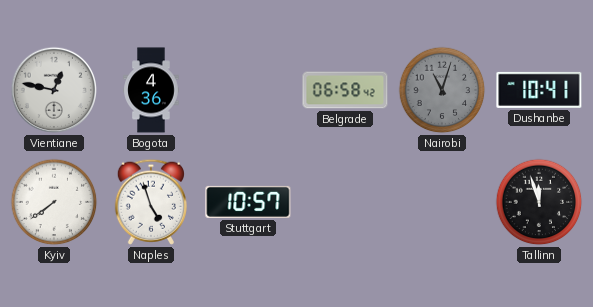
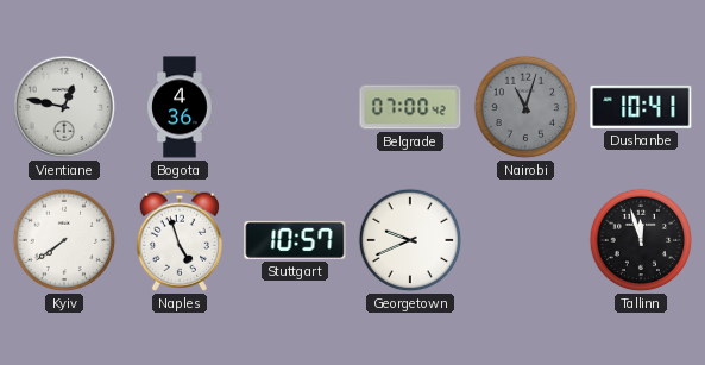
Belgrade: 06:58 -> 07:00
Georgetown: none -> 9:41
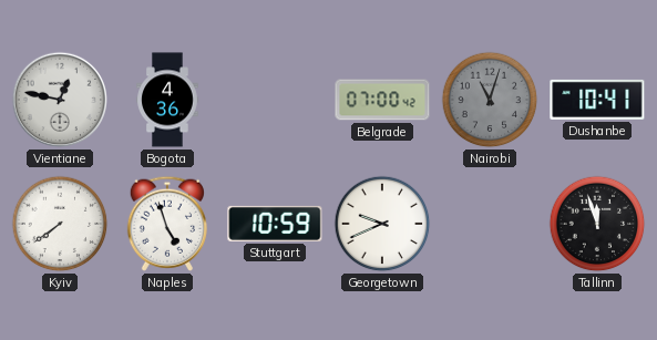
Stuttgart: 10:57 -> 10:59
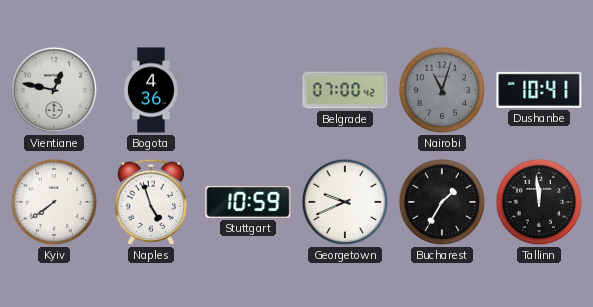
Bucharest: none -> 1:35
Tallinn: 11:57 -> 11:59
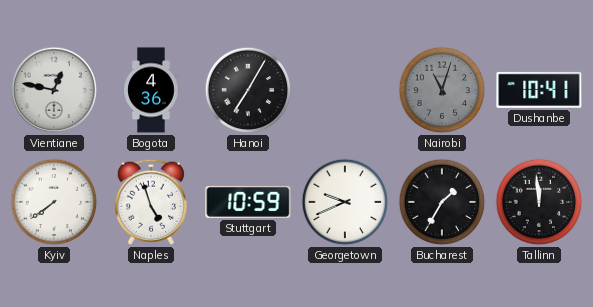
Hanoi: none -> 7:05
Belgrade: 07:00 -> none
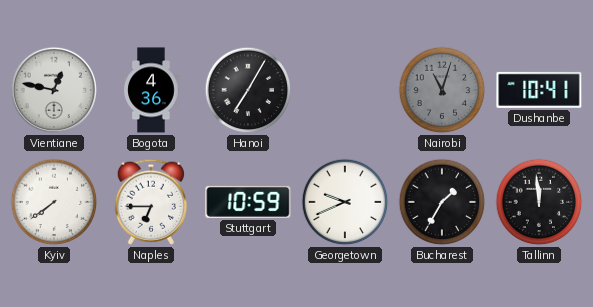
Naples: 4:57 -> 6:45
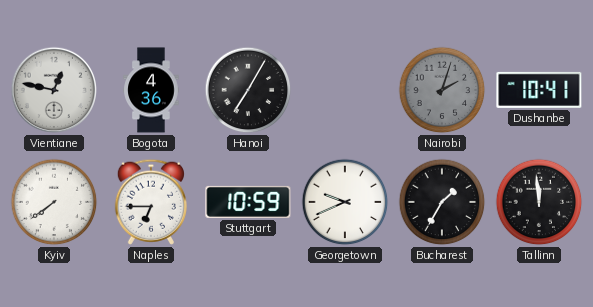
Nairobi: 11:03 -> 2:03
